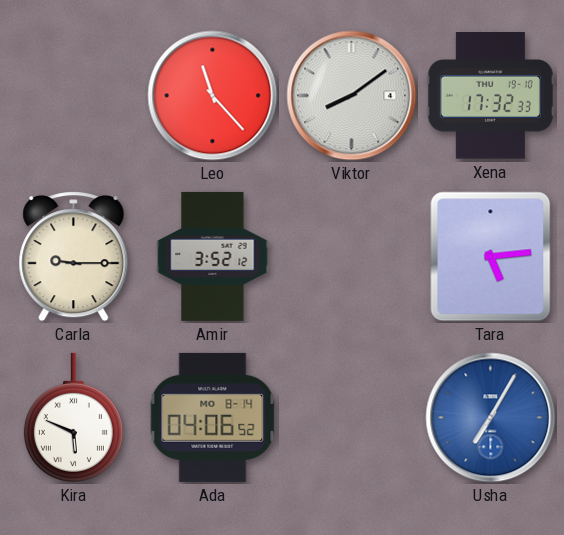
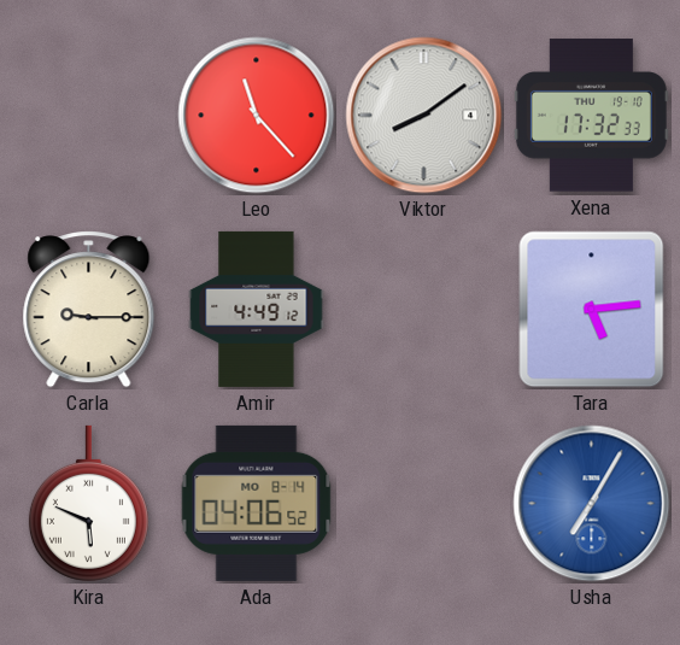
Amir: 3:52 -> 4:49
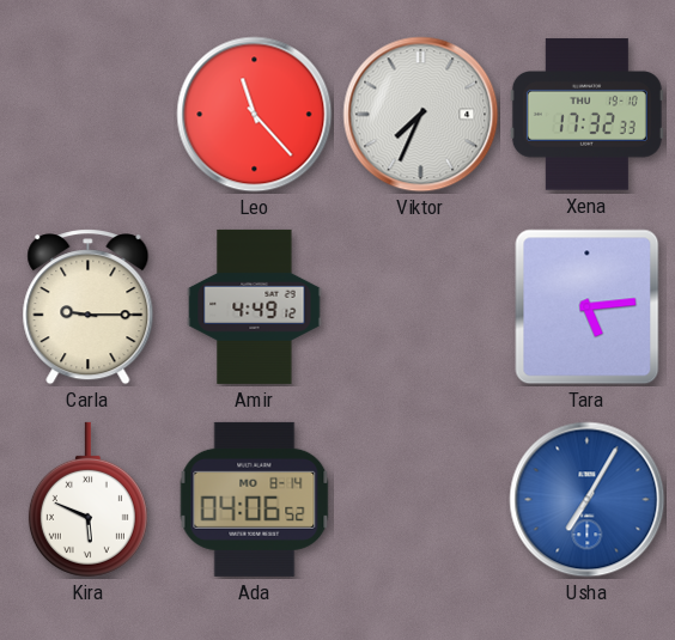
Viktor: 8:09 -> 7:34
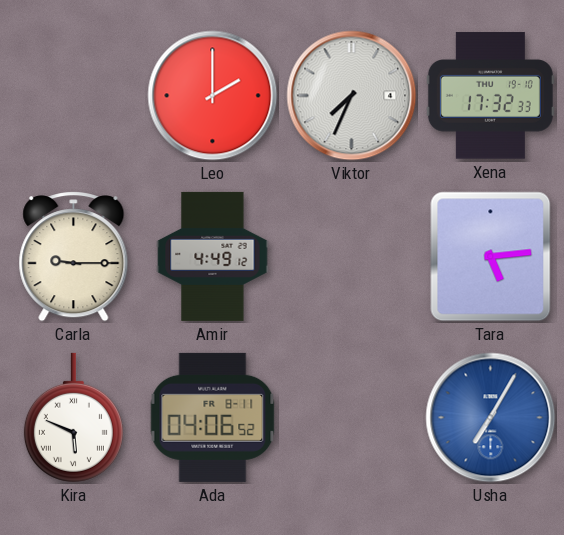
Leo: 11:23 -> 2:00
Ada date: MO 8-14 -> FR 8-11
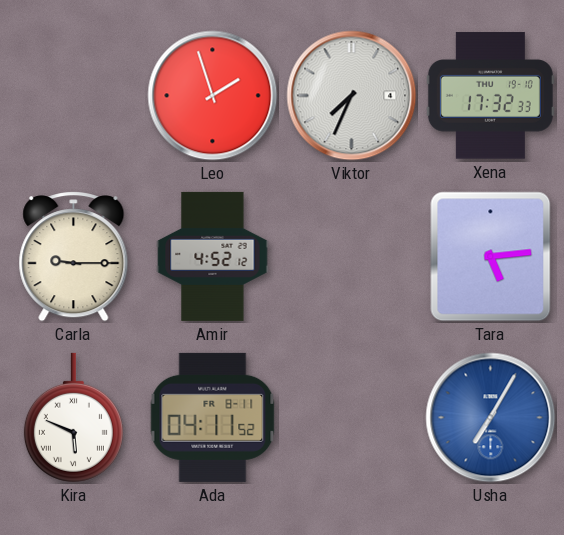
Leo: 2:00 -> 1:57
Amir: 4:49 -> 4:52
Ada: 04:06 -> 04:11
